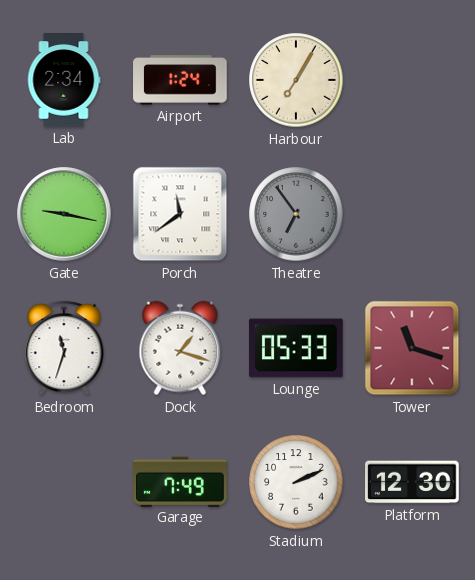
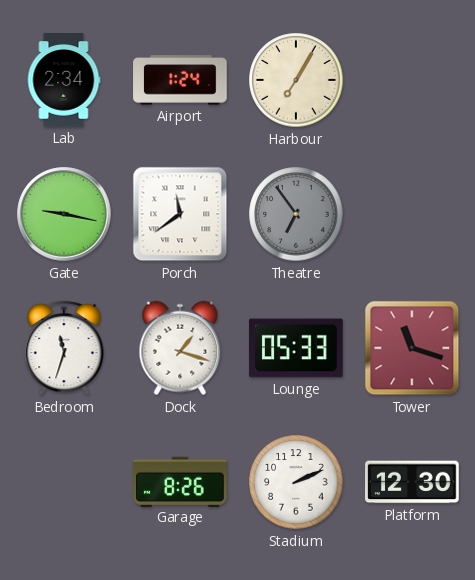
Garage: 7:49 -> 8:26
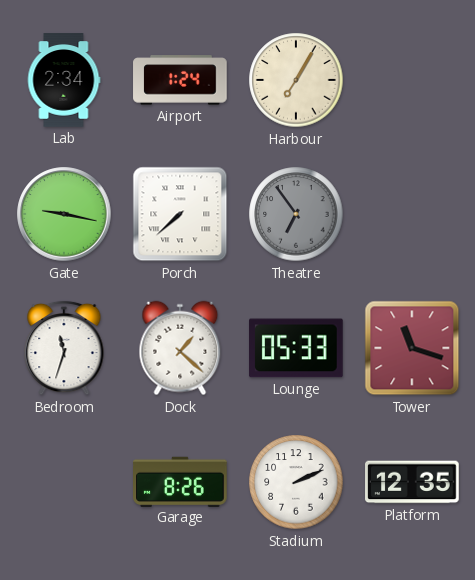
Porch: 11:39 -> 7:38
Dock: 1:18 -> 1:22
Platform: 12:30 -> 12:35
